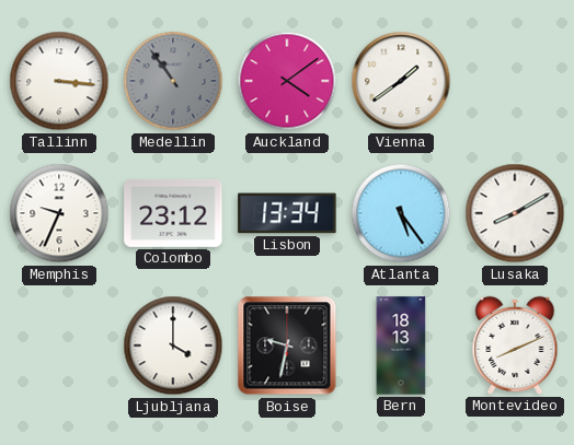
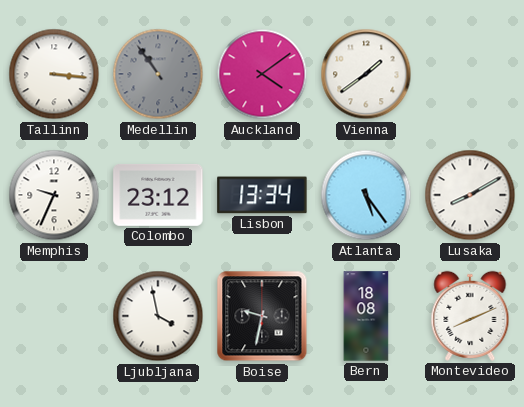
Ljubljana: 4:00 -> 3:58
Bern: 18:13 -> 18:08
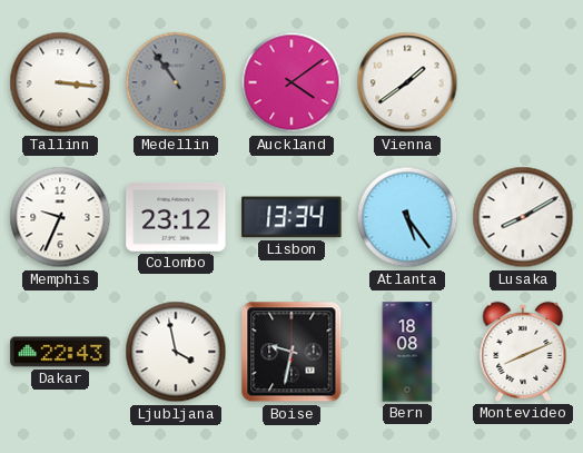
Dakar: none -> 22:43
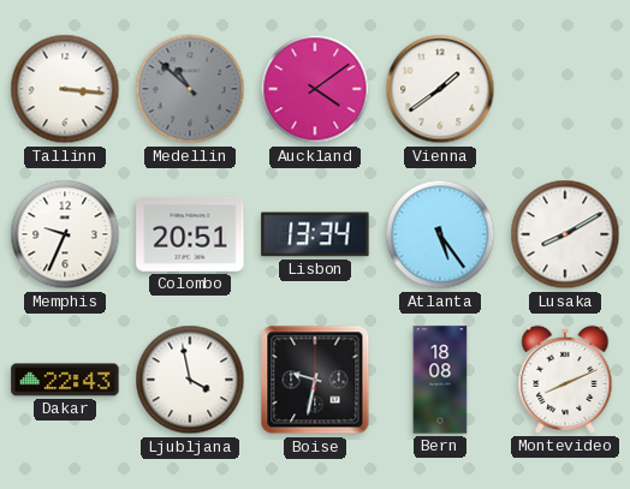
Medellin: 10:54 -> 10:52
Colombo: 23:12 -> 20:51
